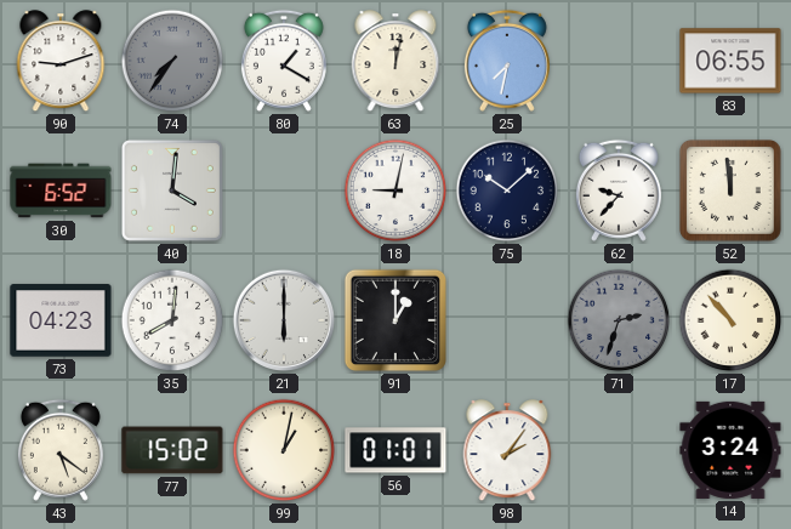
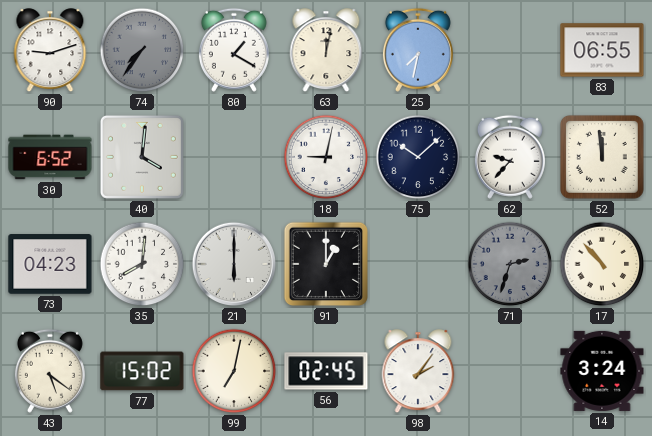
99: 1:02 -> 7:02
56: 01:01 -> 02:45
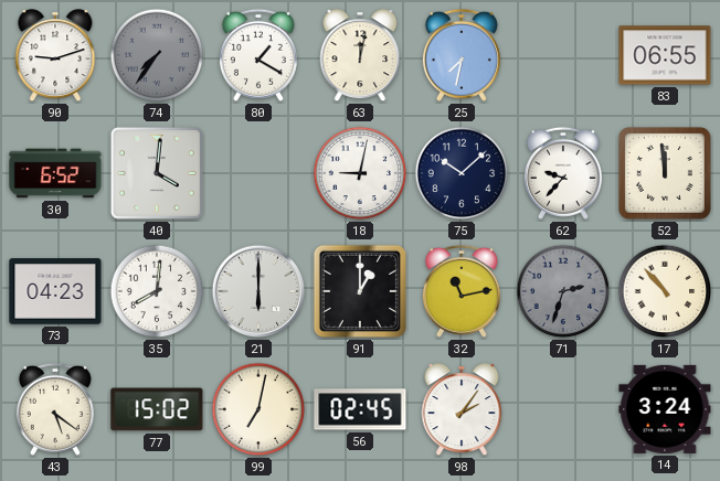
32: none -> 11:13
